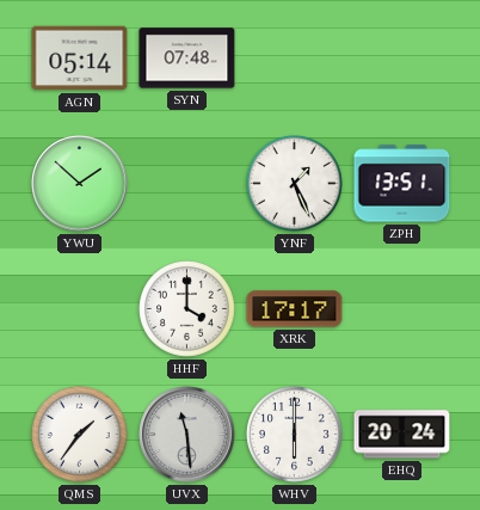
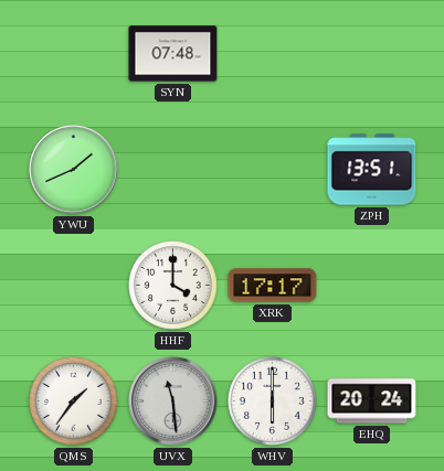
AGN: 05:14 -> none
YWU: 1:52 -> 1:41
YNF: 1:26 -> none
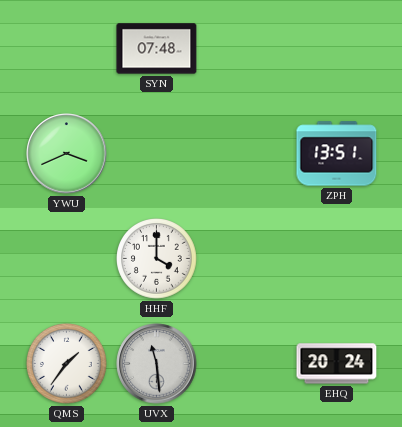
YWU: 1:41 -> 3:41
XRK: 17:17 -> none
WHV: 6:00 -> none
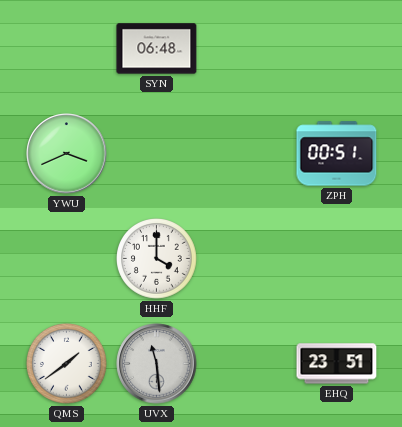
SYN: 07:48 -> 06:48
ZPH: 13:51 -> 00:51
QMS: 1:36 -> 1:39
EHQ: 20:24 -> 23:51
